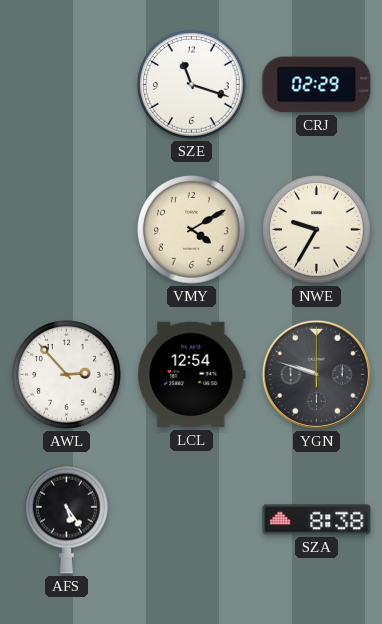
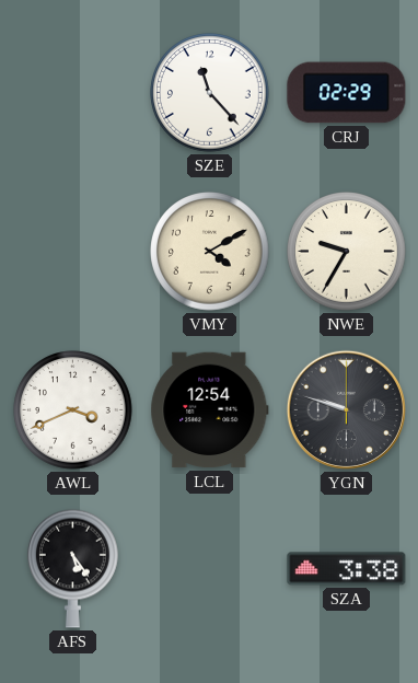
SZE: 11:18 -> 11:23
AWL: 2:53 -> 3:41
SZA: 8:38 -> 3:38
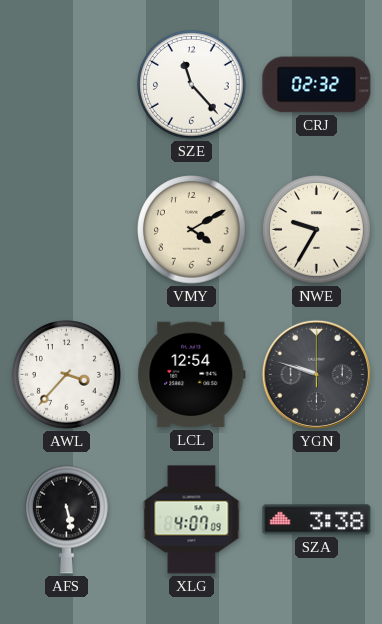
CRJ: 02:29 -> 02:32
AWL: 3:41 -> 3:37
AFS: 5:24 -> 5:28
XLG: none -> 4:07
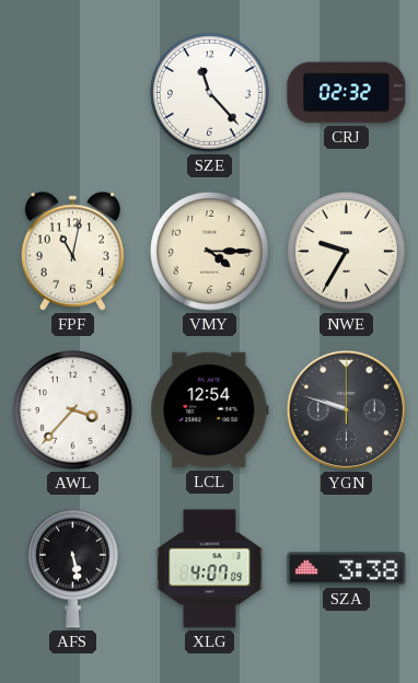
FPF: none -> 11:02
VMY: 4:10 -> 4:15
